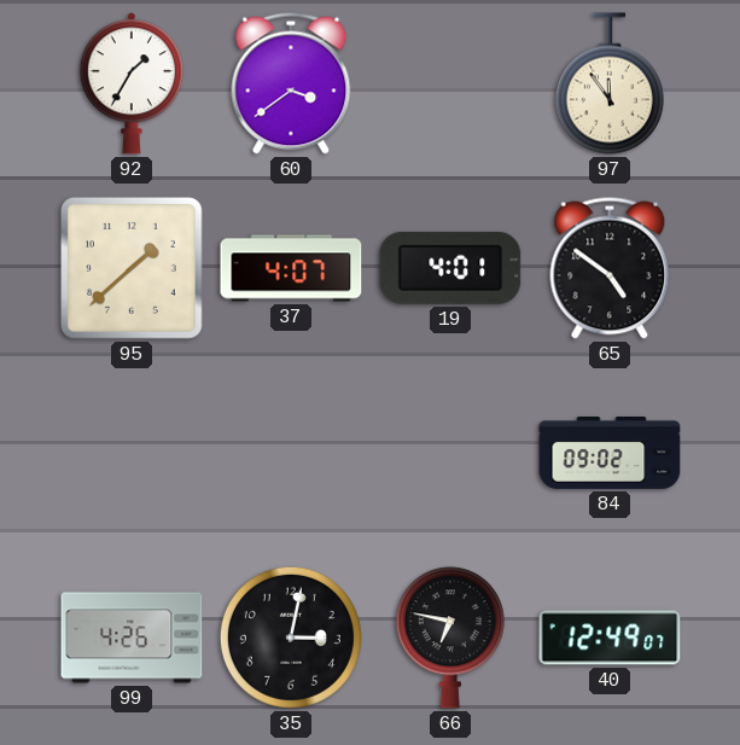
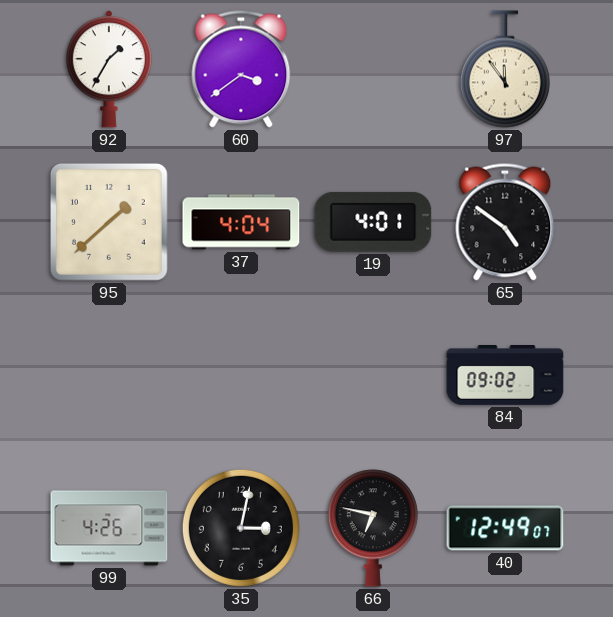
37: 4:07 -> 4:04
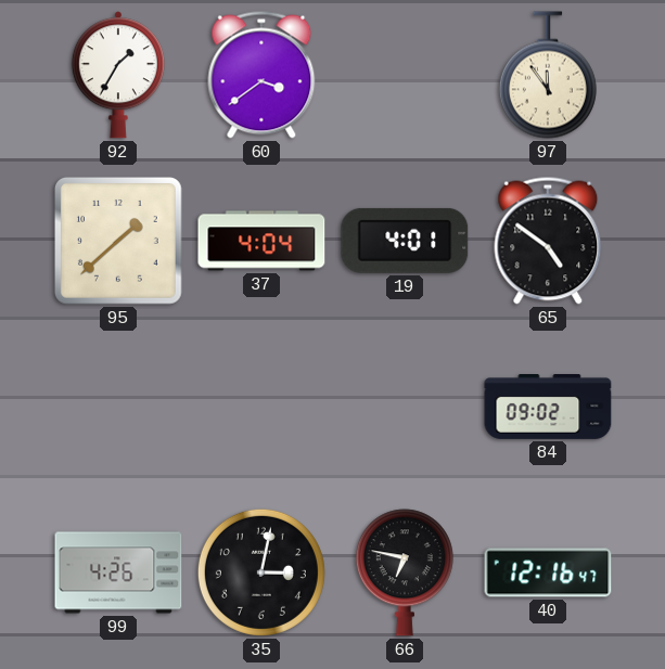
40: 12:49 -> 12:16
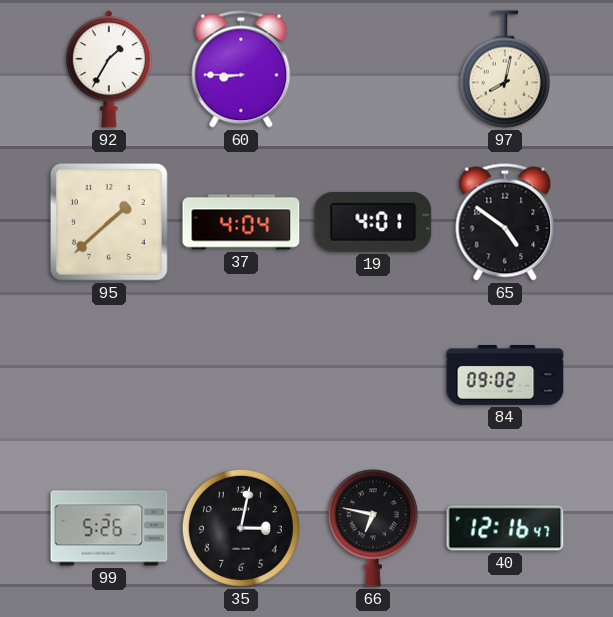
60: 3:39 -> 8:45
97: 11:54 -> 8:02
99: 4:26 -> 5:26
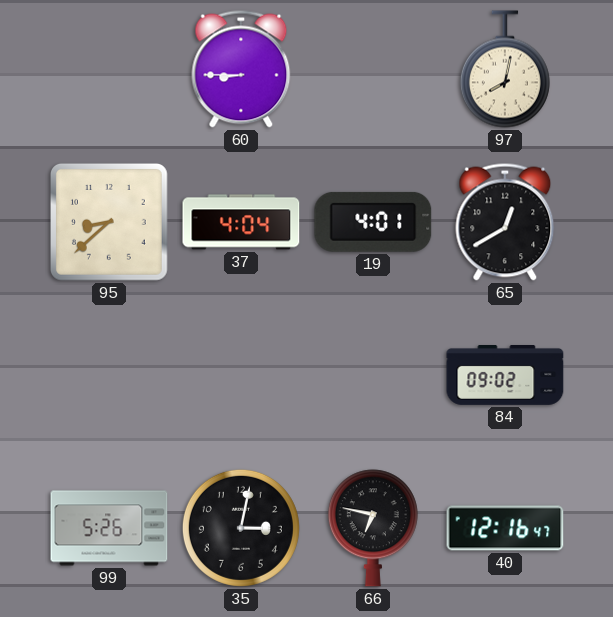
92: 1:35 -> none
95: 1:38 -> 8:38
65: 4:51 -> 12:40
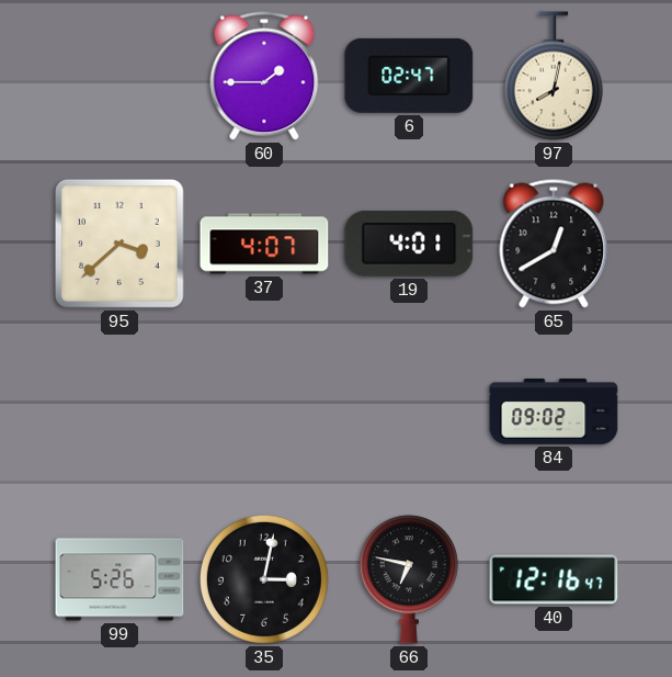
60: 8:45 -> 1:45
6: none -> 02:47
95: 8:38 -> 3:38
37: 4:04 -> 4:07
